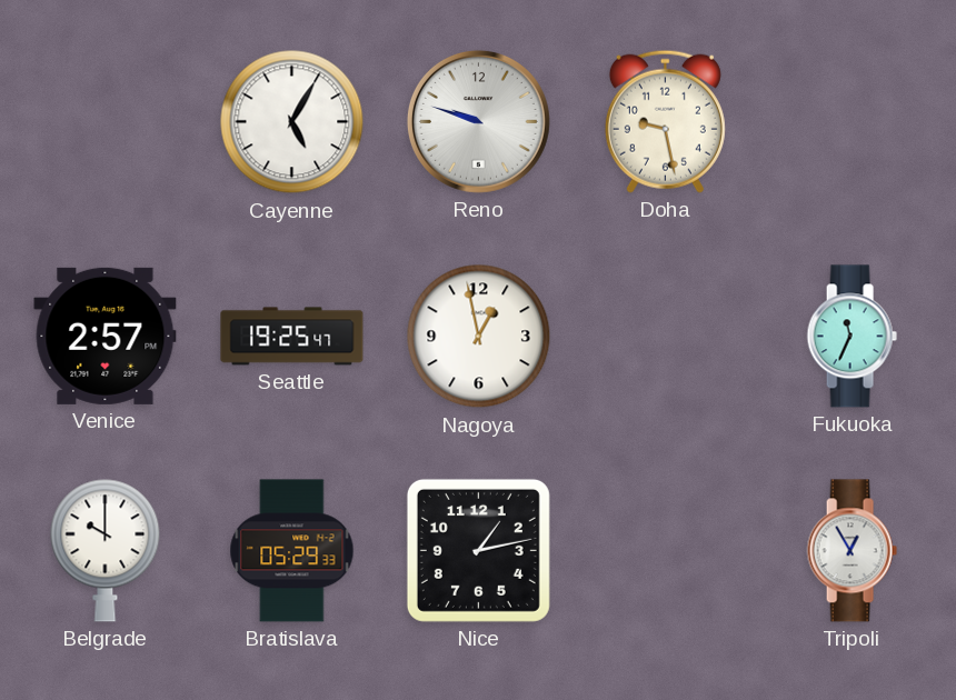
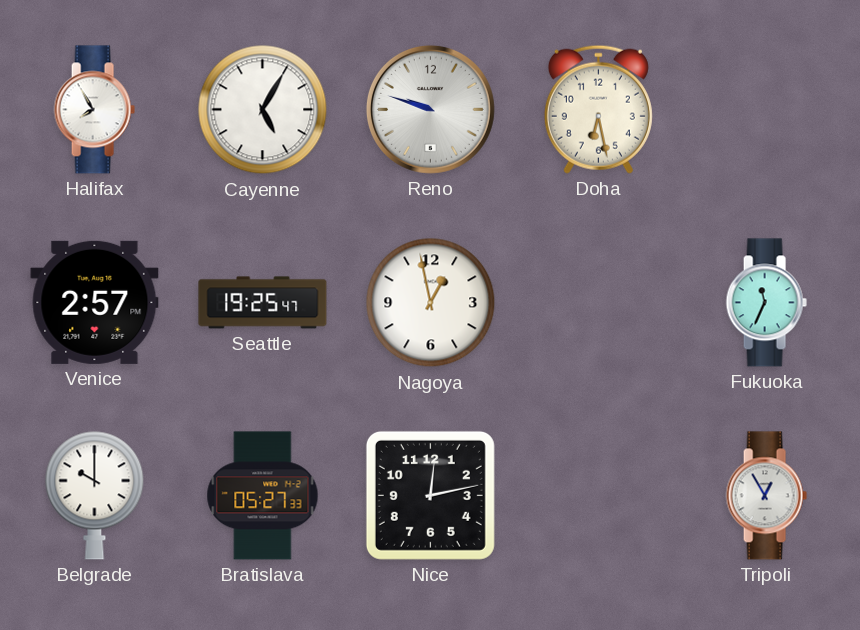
Halifax: none -> 7:55
Doha: 9:28 -> 6:28
Bratislava: 05:29 -> 05:27
Nice: 1:13 -> 12:13
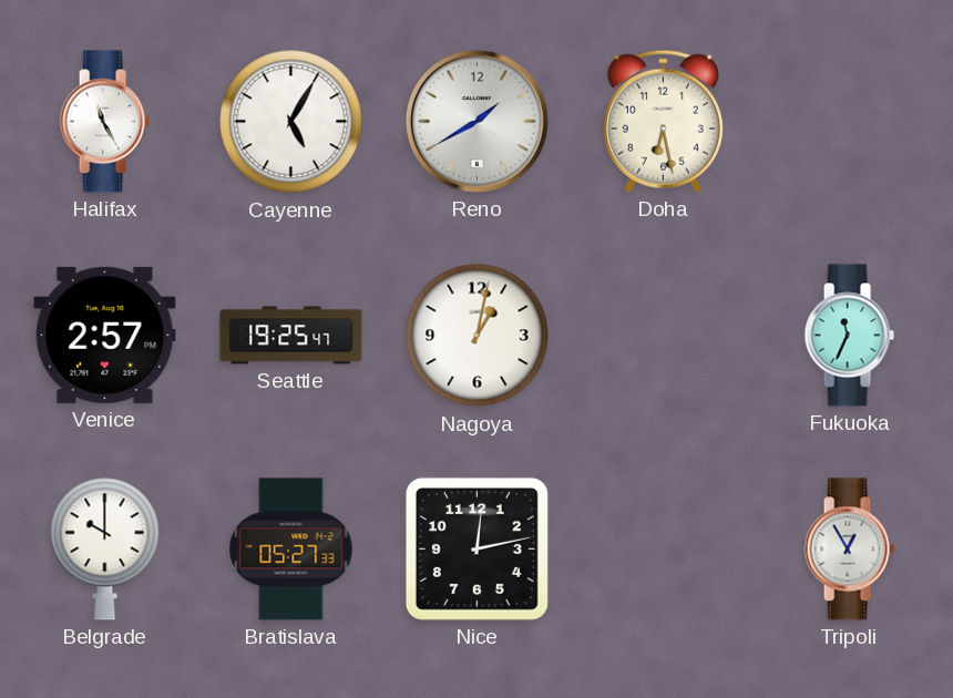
Halifax: 7:55 -> 11:25
Reno: 9:48 -> 1:40
Nagoya: 12:58 -> 1:02
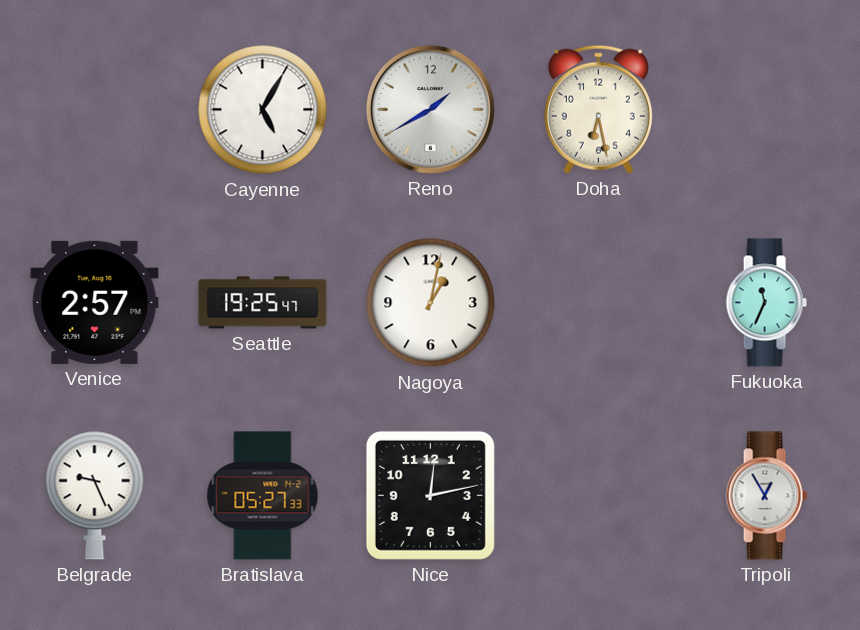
Halifax: 11:25 -> none
Belgrade: 10:00 -> 9:26
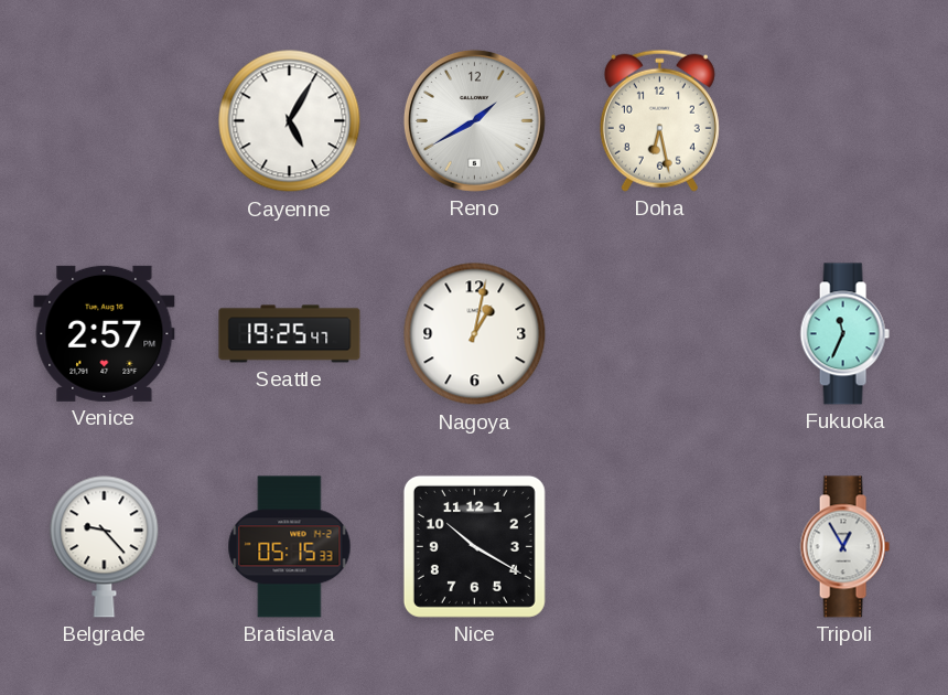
Belgrade: 9:26 -> 9:23
Bratislava: 05:27 -> 05:15
Nice: 12:13 -> 10:20
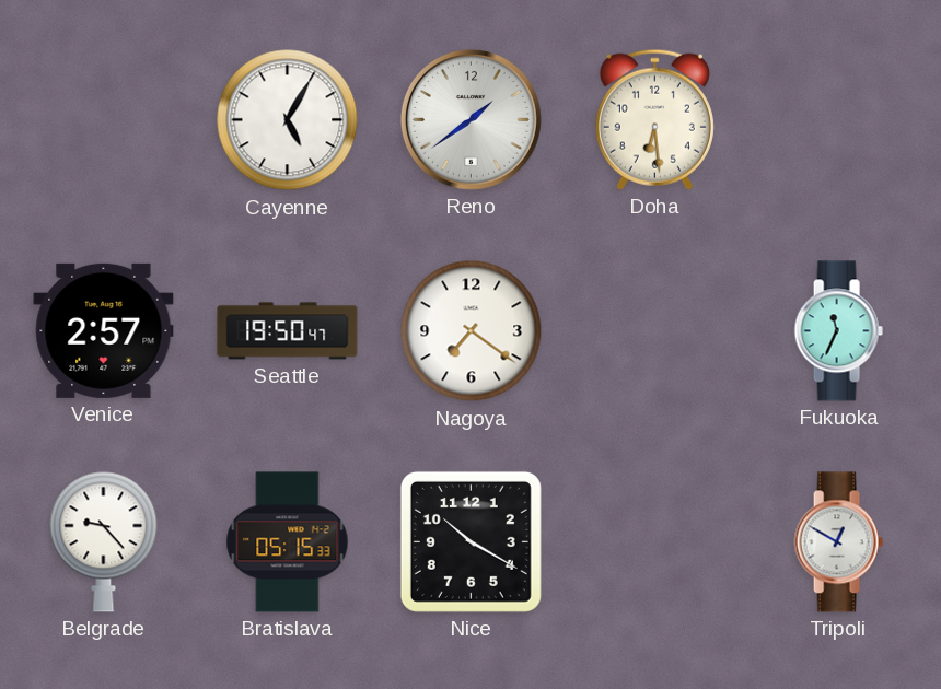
Reno: 1:40 -> 1:39
Doha: 6:28 -> 6:29
Seattle: 19:25 -> 19:50
Nagoya: 1:02 -> 7:21
Tripoli: 12:55 -> 12:50
